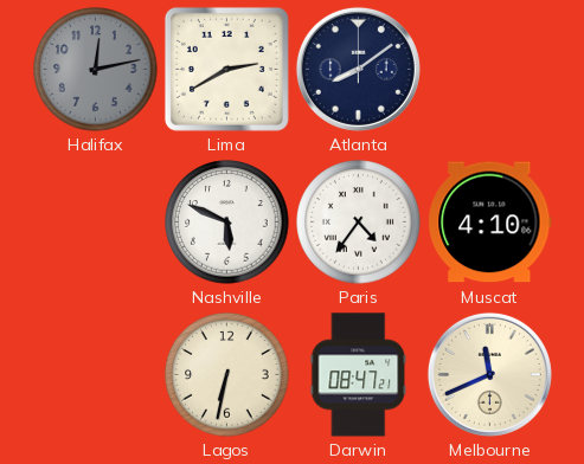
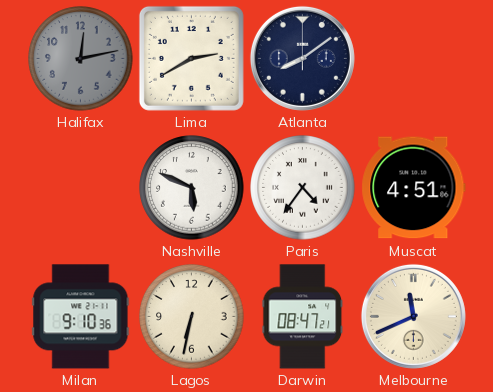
Muscat: 4:10 -> 4:51
Milan: none -> 9:10
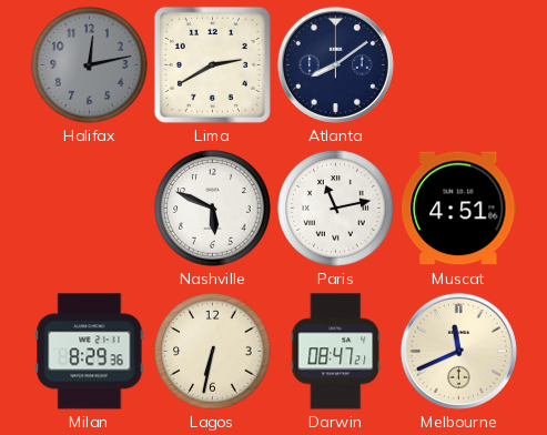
Paris: 4:36 -> 11:13
Milan: 9:10 -> 8:29
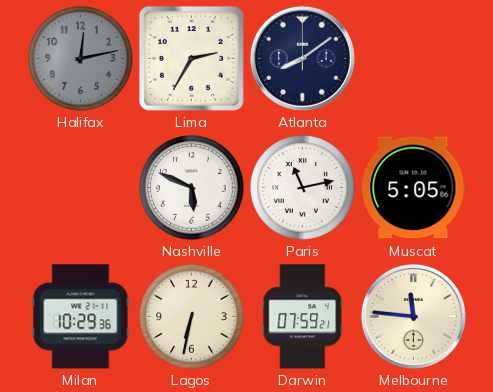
Lima: 2:40 -> 2:35
Muscat: 4:51 -> 5:05
Milan: 8:29 -> 10:29
Darwin: 08:47 -> 07:59
Melbourne: 11:41 -> 11:46
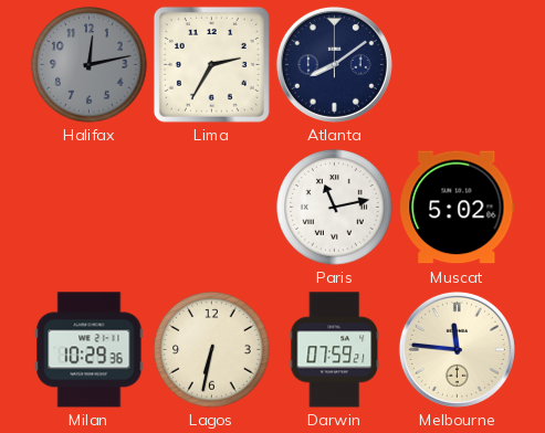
Nashville: 5:49 -> none
Muscat: 5:05 -> 5:02
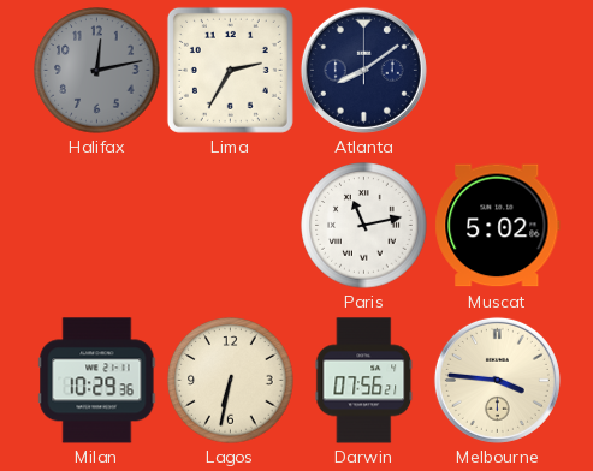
Darwin: 07:59 -> 07:56
Melbourne: 11:46 -> 3:46
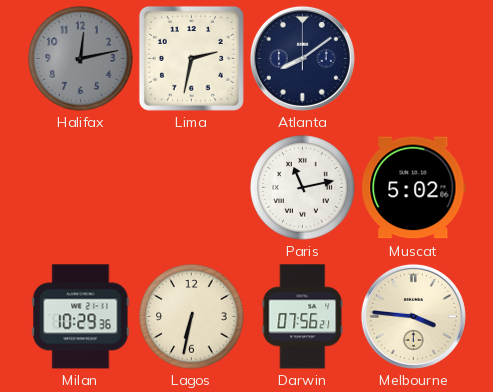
Lima: 2:35 -> 2:32
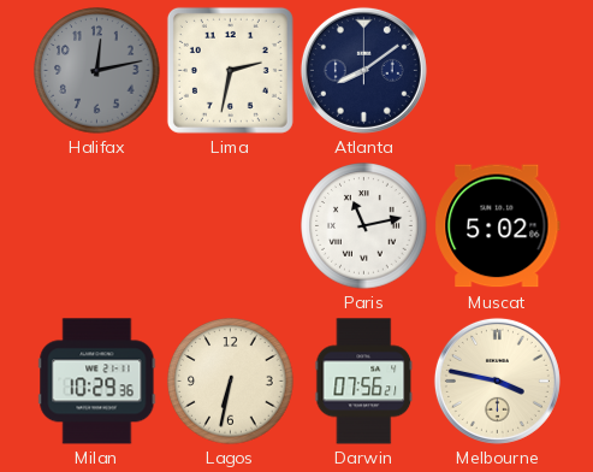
Melbourne: 3:46 -> 3:47
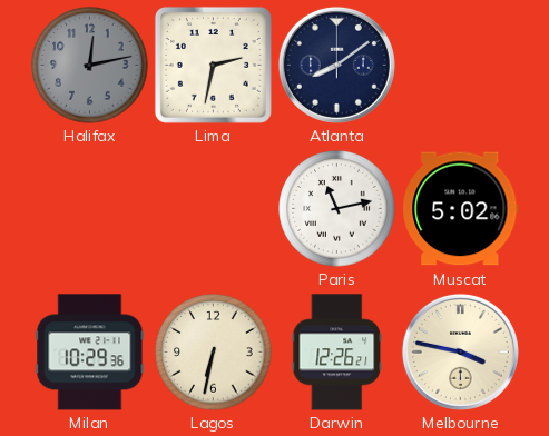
Darwin: 07:56 -> 12:26
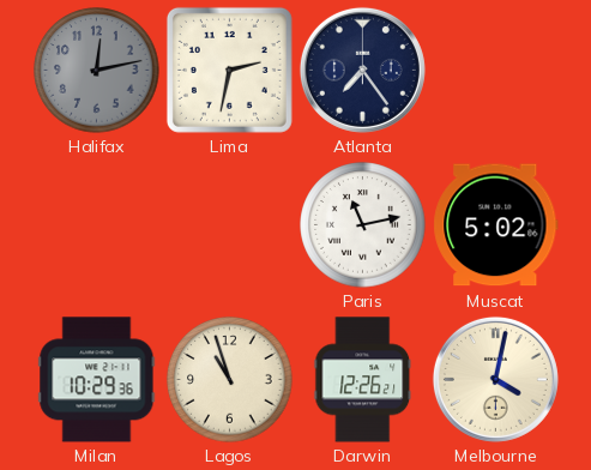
Atlanta: 8:09 -> 7:24
Lagos: 6:32 -> 10:57
Melbourne: 3:47 -> 4:02
